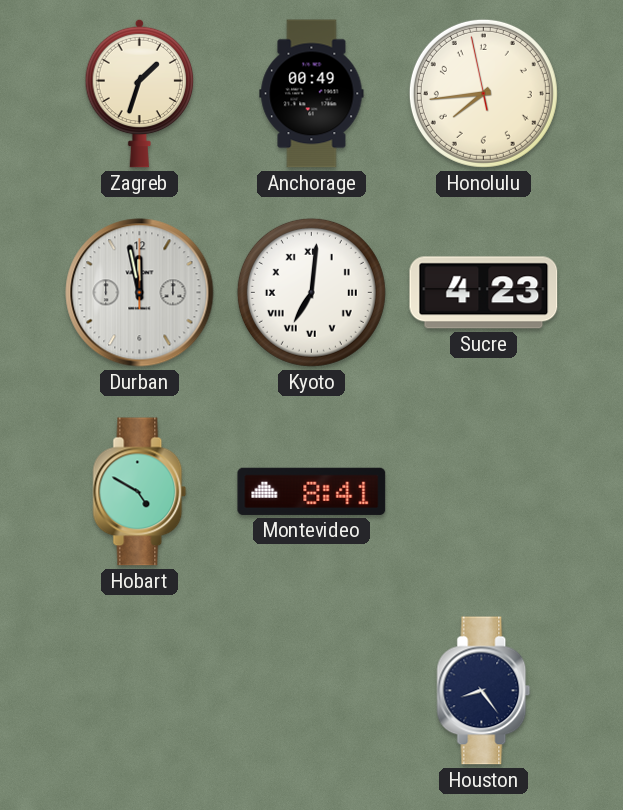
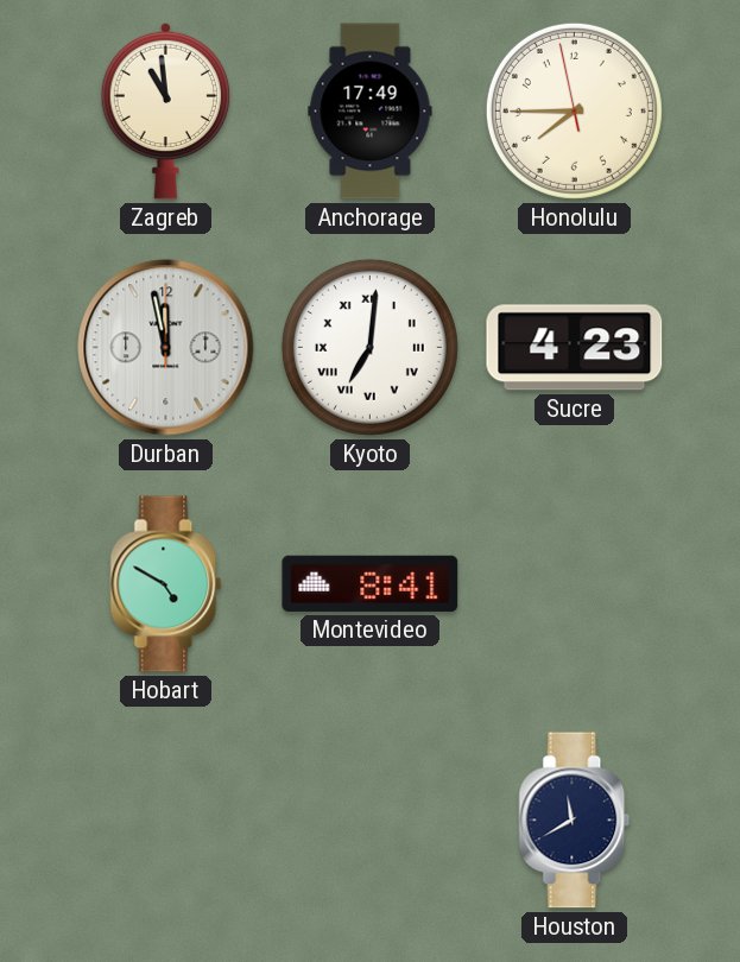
Zagreb: 1:33 -> 10:59
Anchorage: 00:49 -> 17:49
Honolulu: 7:43 -> 7:44
Houston: 8:24 -> 11:40
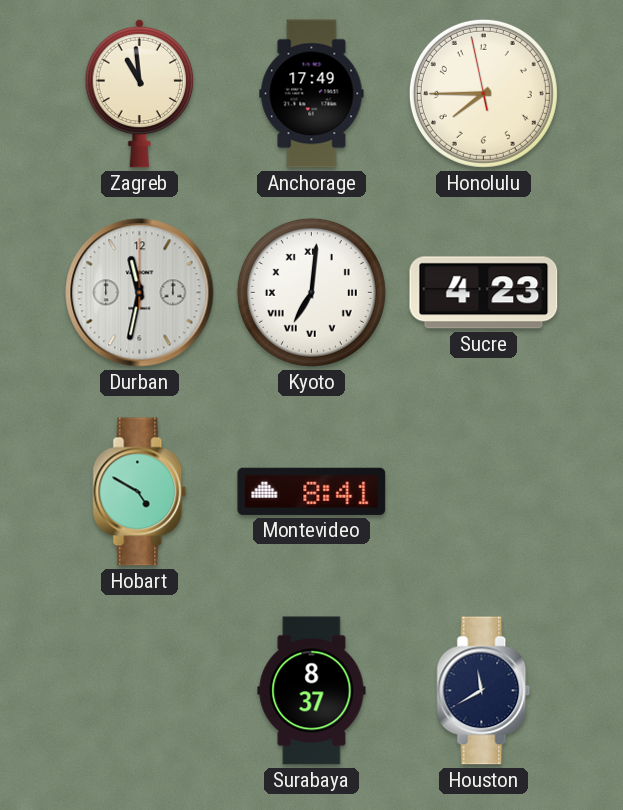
Durban: 11:58 -> 11:32
Surabaya: none -> 8:37
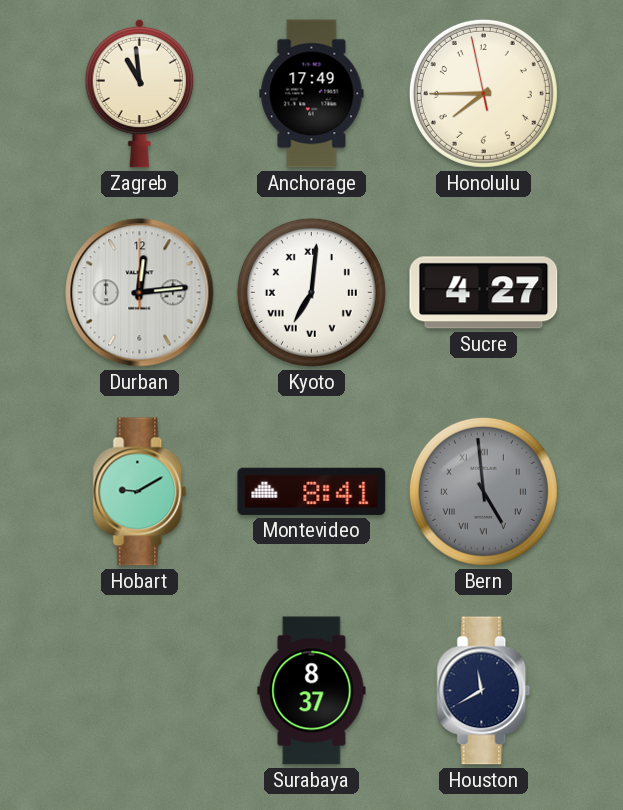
Durban: 11:32 -> 12:14
Sucre: 4:23 -> 4:27
Hobart: 4:50 -> 9:10
Bern: none -> 4:59
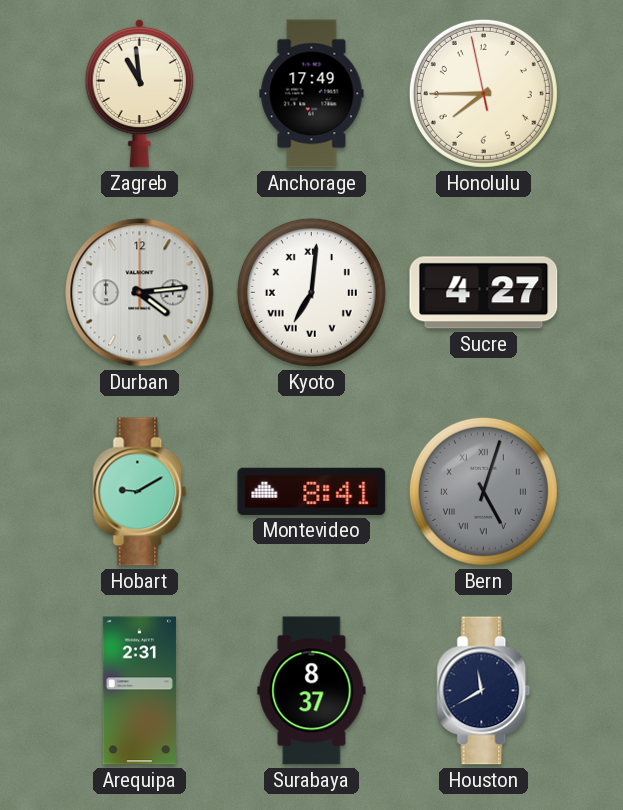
Durban: 12:14 -> 4:14
Bern: 4:59 -> 5:03
Arequipa: none -> 2:31
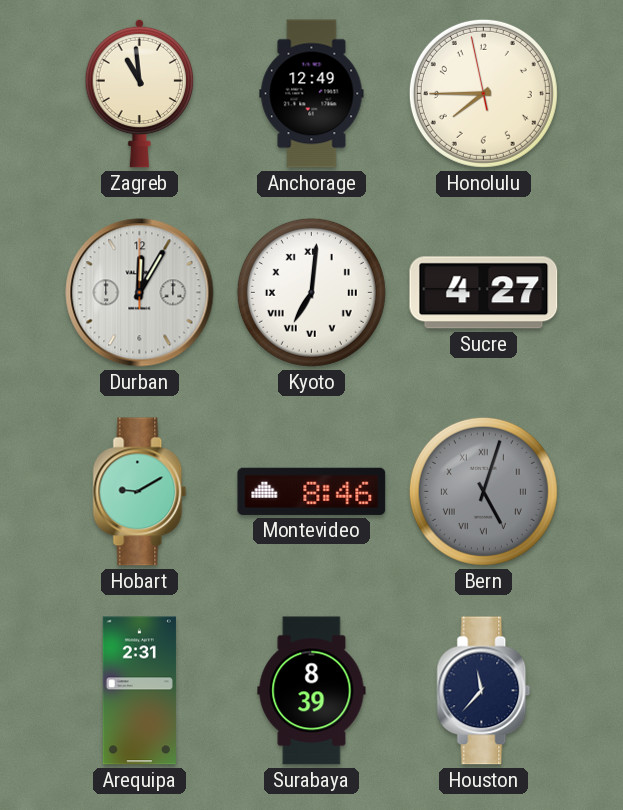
Anchorage: 17:49 -> 12:49
Durban: 4:14 -> 12:05
Montevideo: 8:41 -> 8:46
Surabaya: 8:37 -> 8:39
Houston: 11:40 -> 11:37
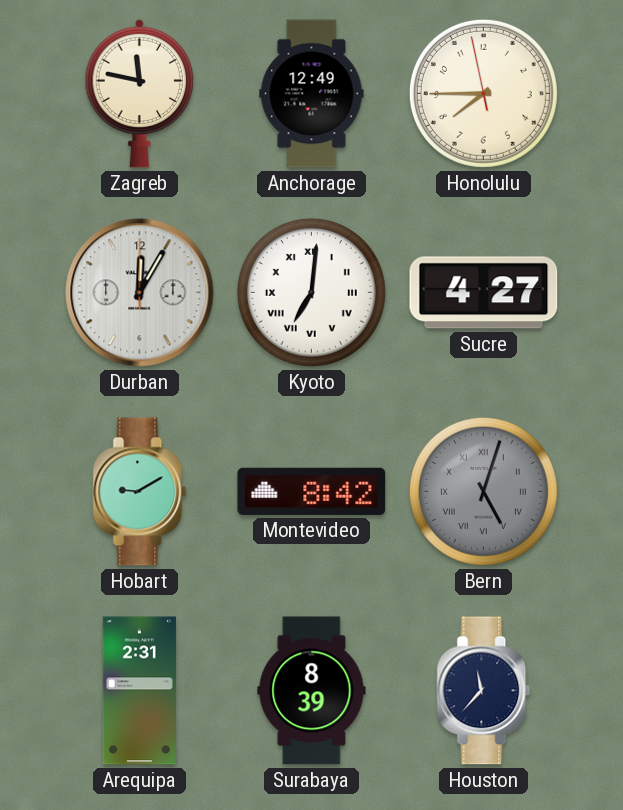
Zagreb: 10:59 -> 11:47
Montevideo: 8:46 -> 8:42
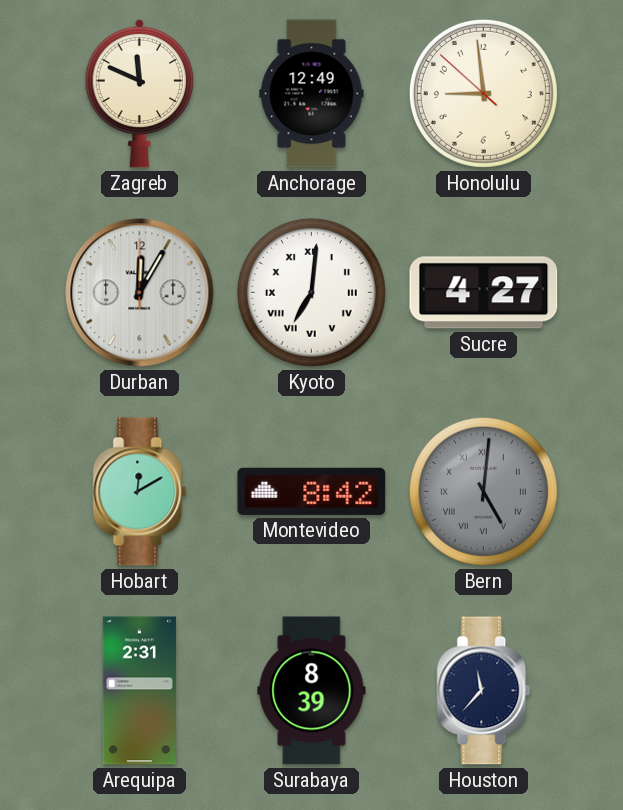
Zagreb: 11:47 -> 11:49
Honolulu: 7:44 -> 8:58
Hobart: 9:10 -> 12:10
Bern: 5:03 -> 5:01
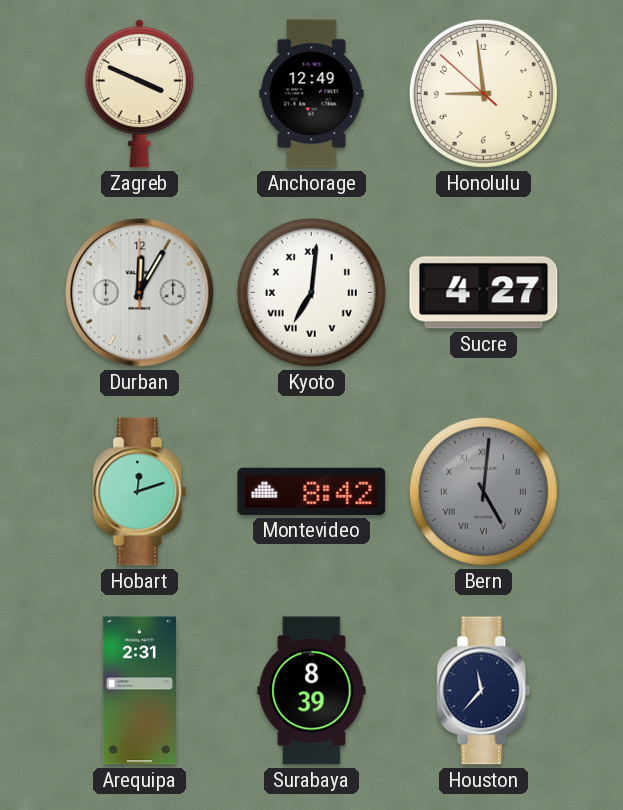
Zagreb: 11:49 -> 3:49
Hobart: 12:10 -> 12:12
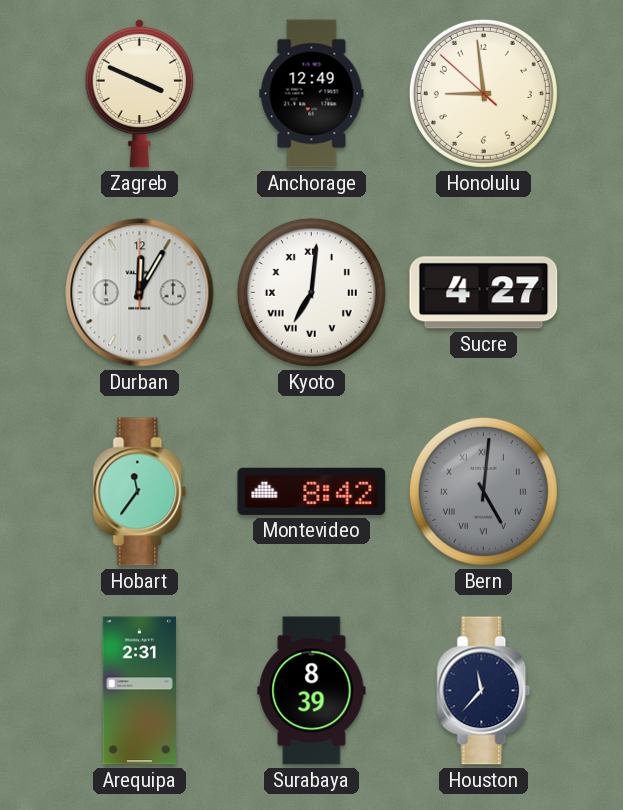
Hobart: 12:12 -> 11:36
